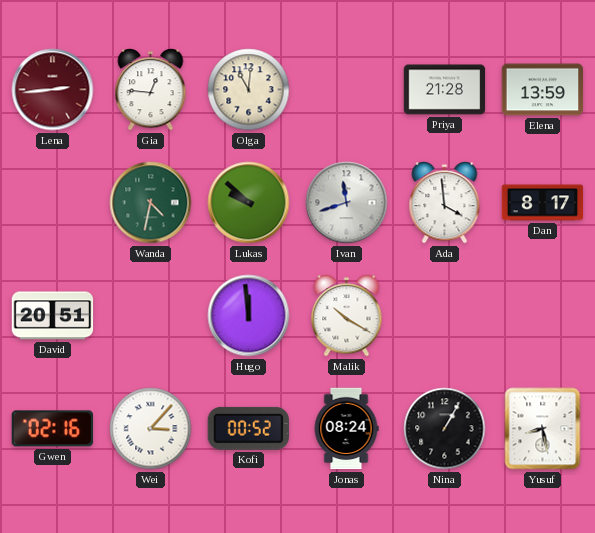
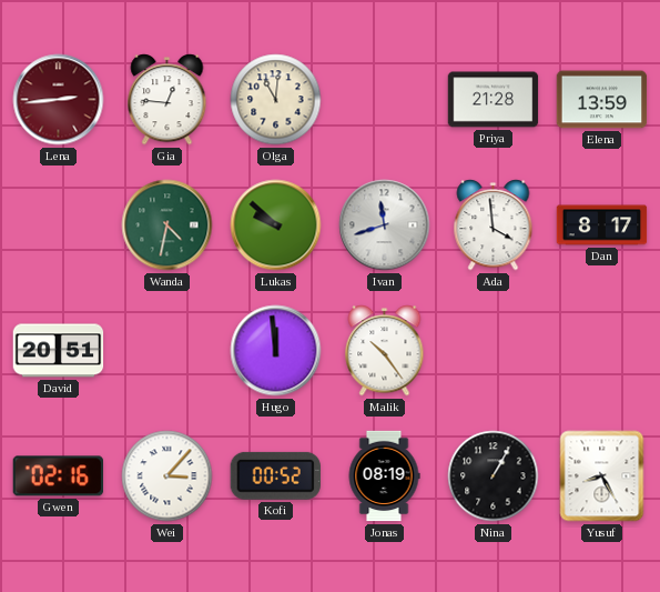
Malik: 10:20 -> 10:24
Jonas: 08:24 -> 08:19
Yusuf: 8:28 -> 8:25
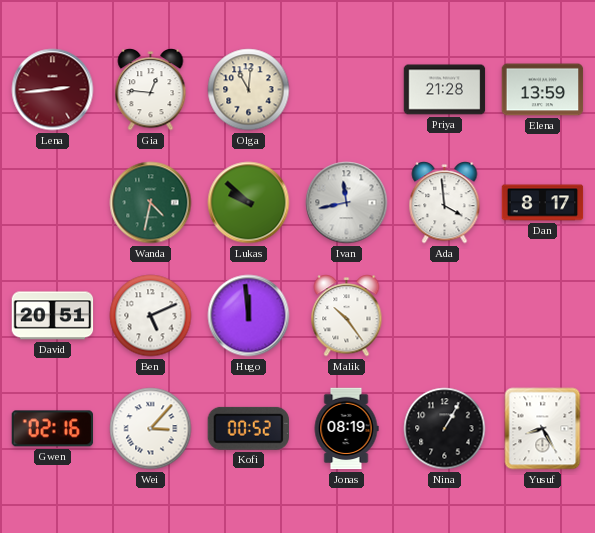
Ivan: 11:42 -> 11:43
Ben: none -> 5:11
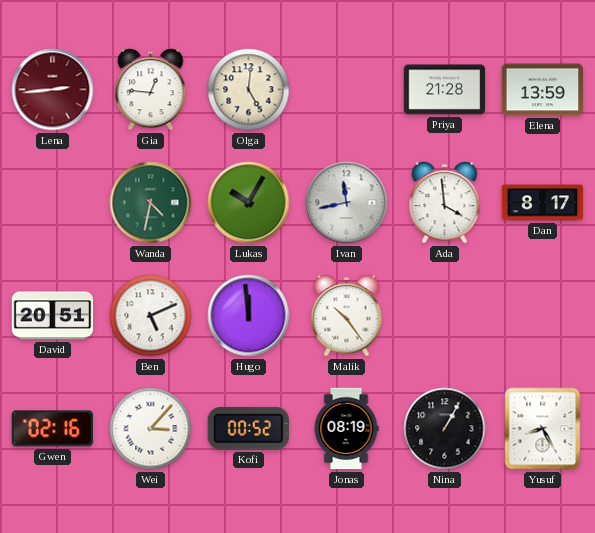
Olga: 11:01 -> 5:01
Lukas: 9:52 -> 10:05
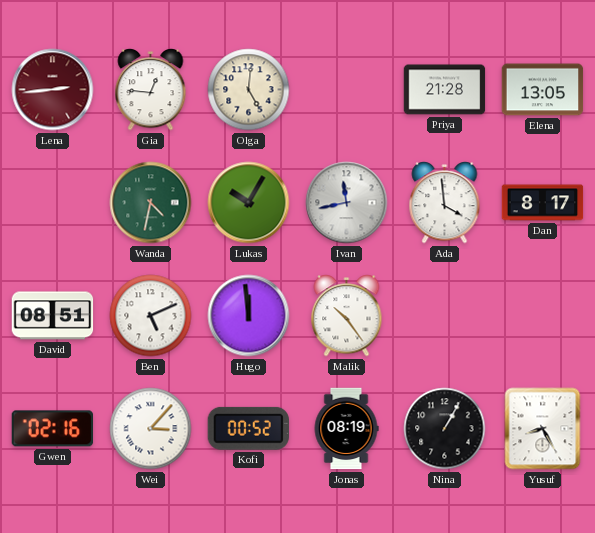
Elena: 13:59 -> 13:05
David: 20:51 -> 08:51
